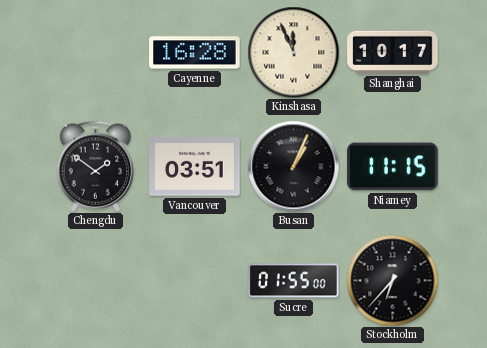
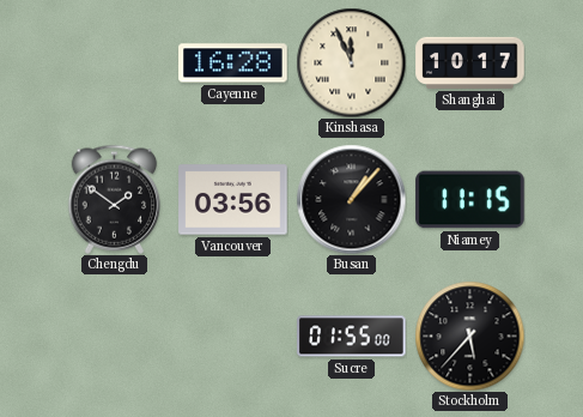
Vancouver: 03:51 -> 03:56
Busan: 1:04 -> 1:07
Stockholm: 6:37 -> 5:37
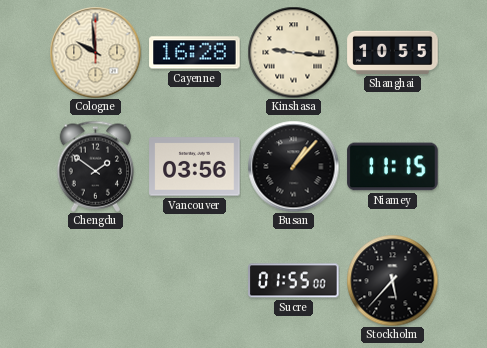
Cologne: none -> 9:59
Kinshasa: 11:56 -> 9:16
Shanghai: 10:17 -> 10:55
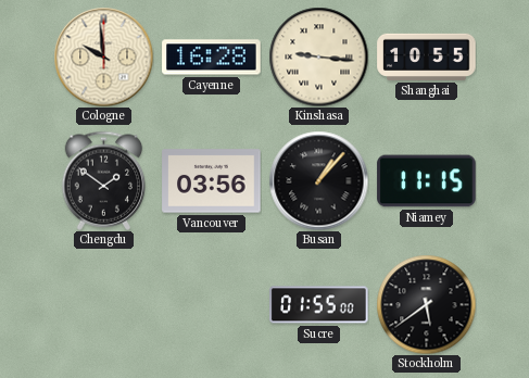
Stockholm: 5:37 -> 5:39
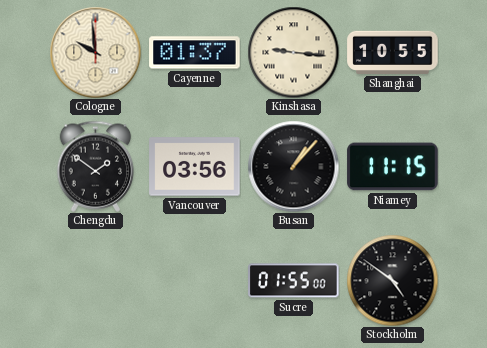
Cayenne: 16:28 -> 01:37
Stockholm: 5:39 -> 4:51
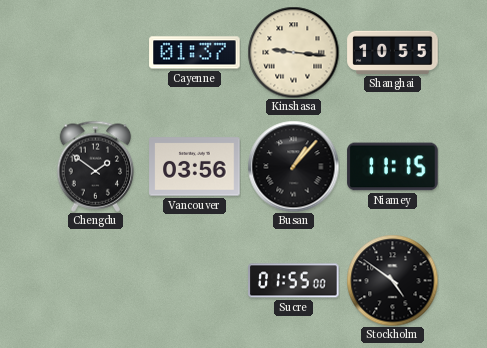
Cologne: 9:59 -> none
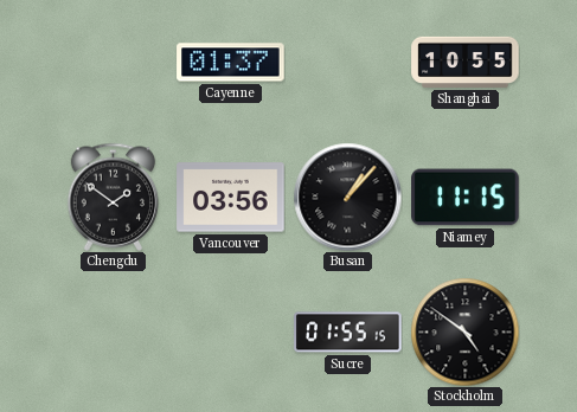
Kinshasa: 9:16 -> none
Sucre: 01:55:00 -> 01:55:15
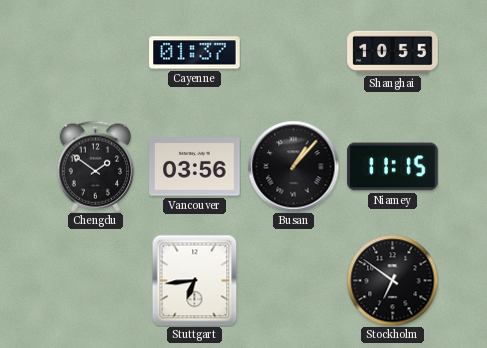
Stuttgart: none -> 6:44
Sucre: 01:55 -> none
Stockholm: 4:51 -> 6:51
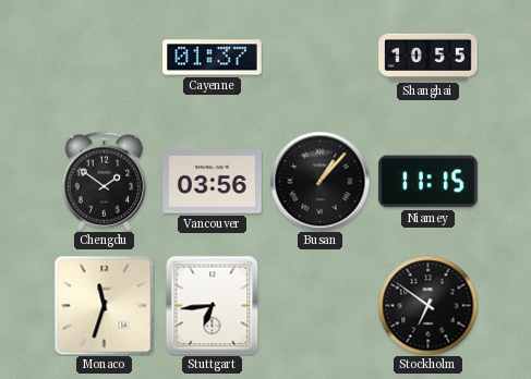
Monaco: none -> 11:33
